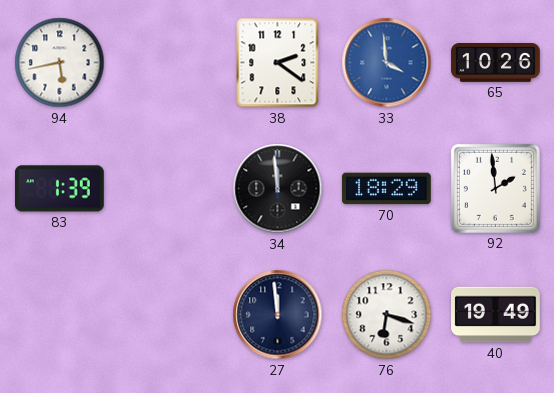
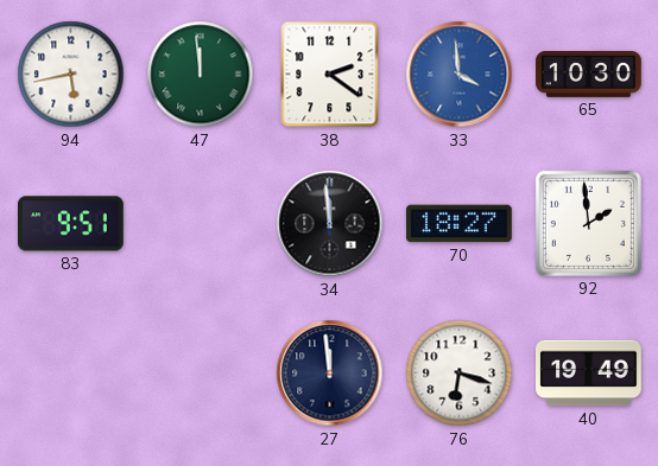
47: none -> 11:59
65: 10:26 -> 10:30
83: 1:39 -> 9:51
70: 18:29 -> 18:27
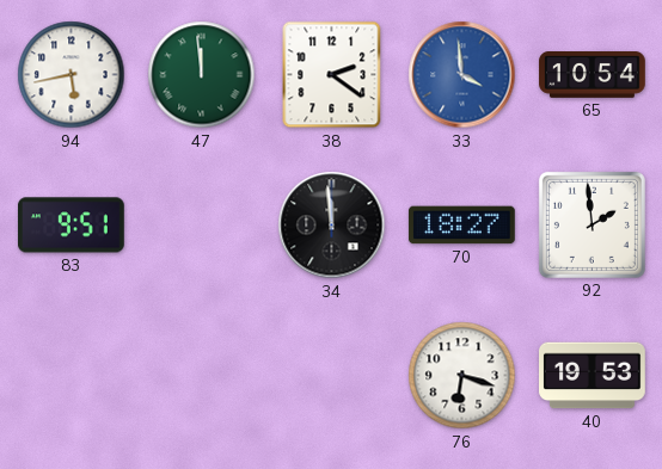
65: 10:30 -> 10:54
27: 11:59 -> none
40: 19:49 -> 19:53
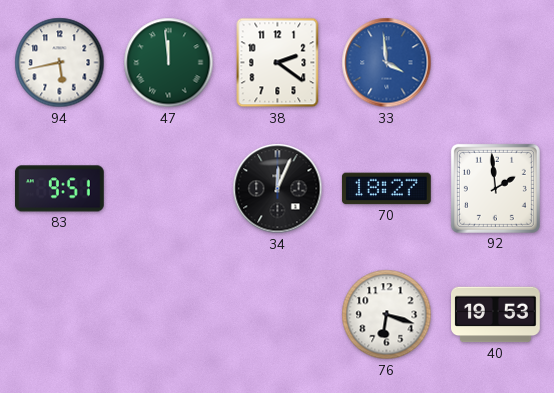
65: 10:54 -> none
34: 11:59 -> 12:04
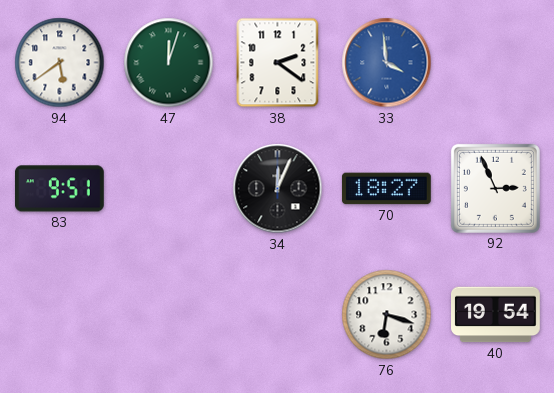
94: 5:43 -> 5:39
47: 11:59 -> 12:03
92: 1:59 -> 2:56
40: 19:53 -> 19:54
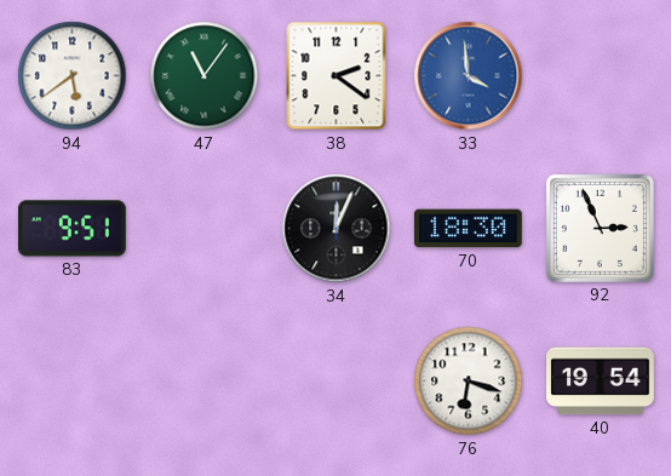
47: 12:03 -> 11:06
70: 18:27 -> 18:30
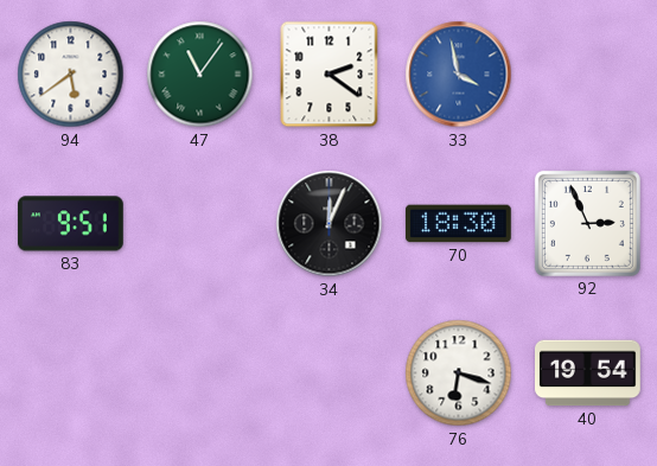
33: 3:59 -> 3:58
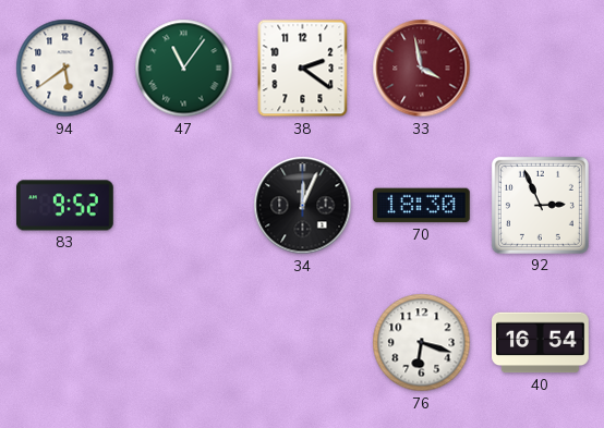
33 dial: blue -> burgundy
83: 9:51 -> 9:52
40: 19:54 -> 16:54
